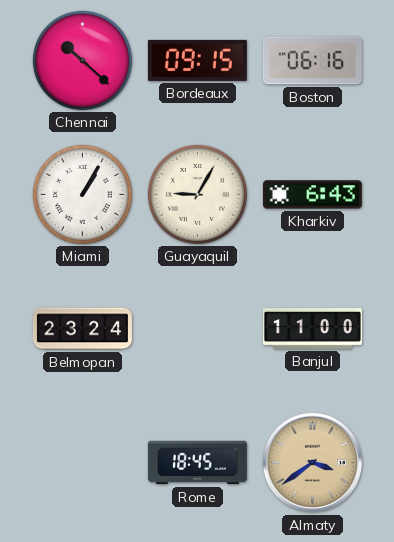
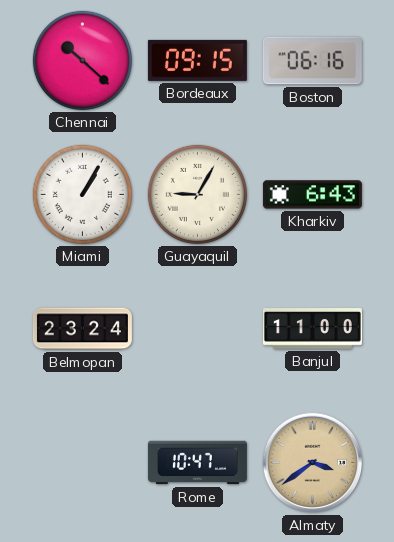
Rome: 18:45 -> 10:47
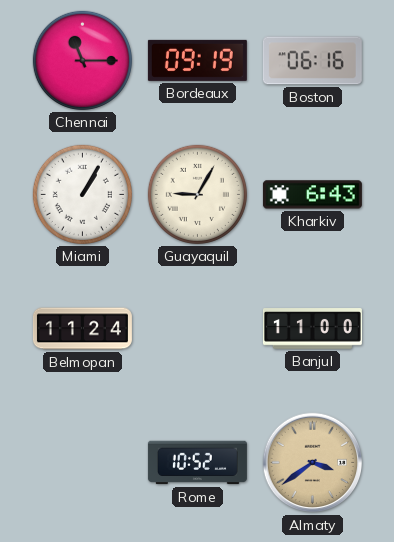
Chennai: 10:22 -> 11:15
Bordeaux: 09:15 -> 09:19
Belmopan: 23:24 -> 11:24
Rome: 10:47 -> 10:52
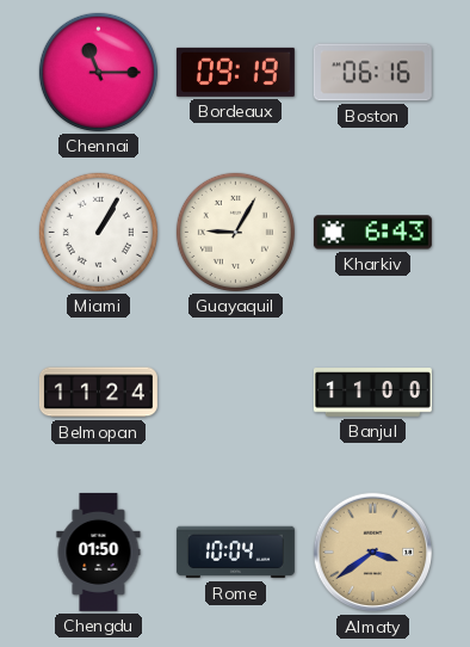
Chengdu: none -> 01:50
Rome: 10:52 -> 10:04
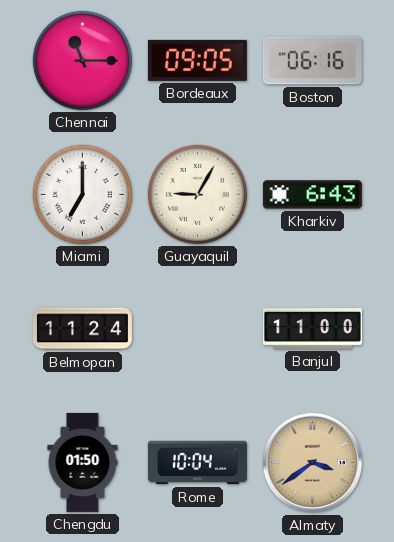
Bordeaux: 09:19 -> 09:05
Miami: 1:05 -> 7:00
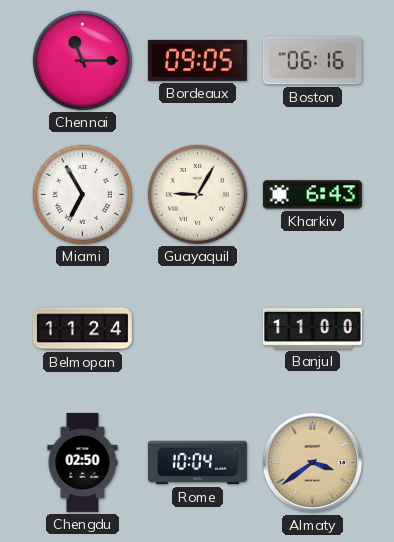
Miami: 7:00 -> 6:55
Chengdu: 01:50 -> 02:50
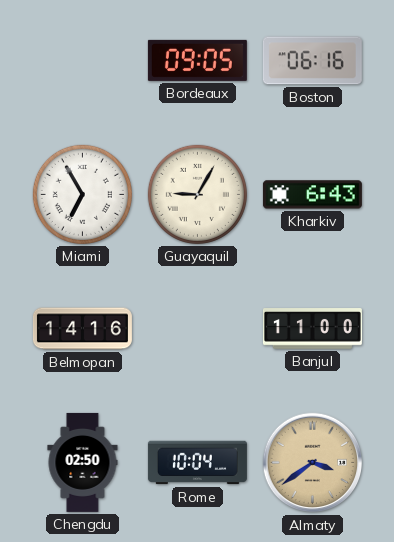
Chennai: 11:15 -> none
Belmopan: 11:24 -> 14:16
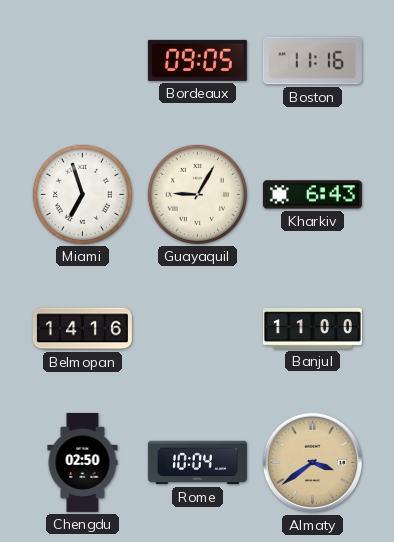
Boston: 06:16 -> 11:16
Miami: 6:55 -> 6:57
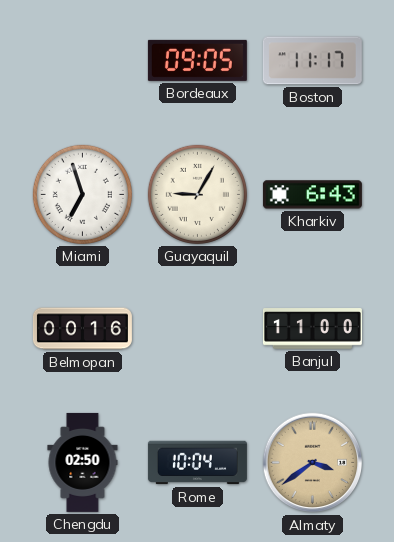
Boston: 11:16 -> 11:17
Belmopan: 14:16 -> 00:16
